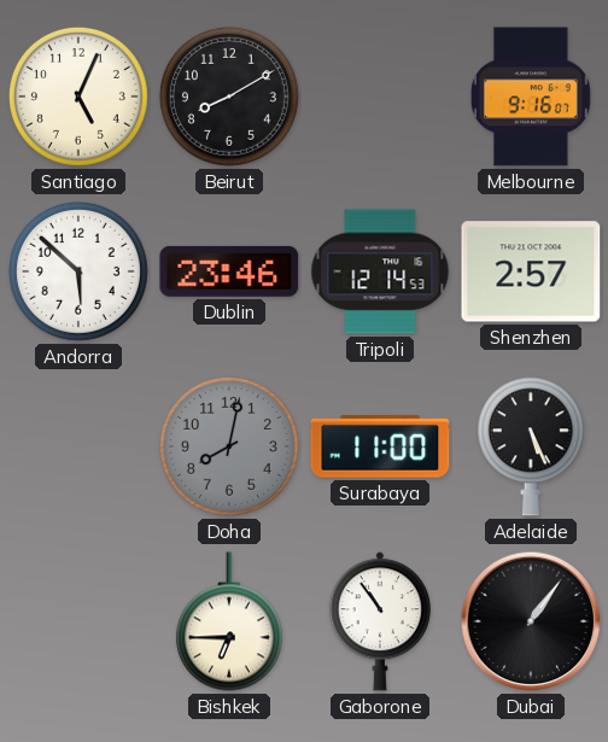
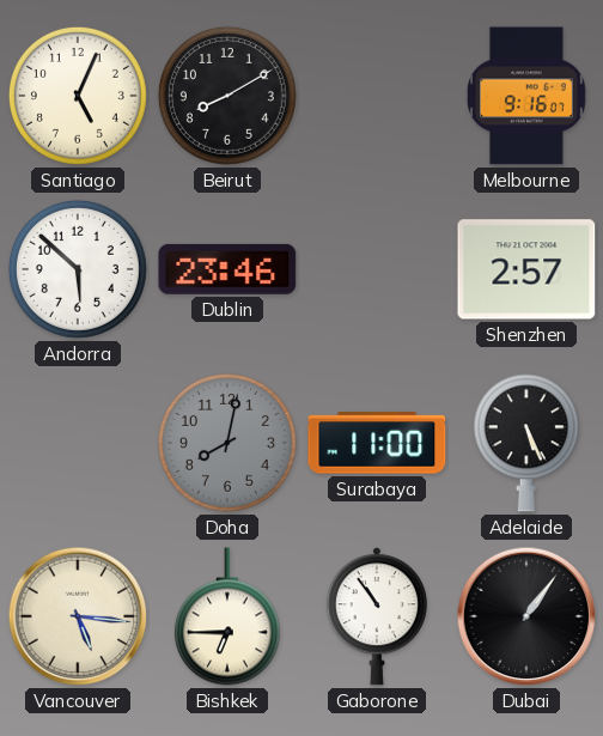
Tripoli: 12:14 -> none
Vancouver: none -> 5:16
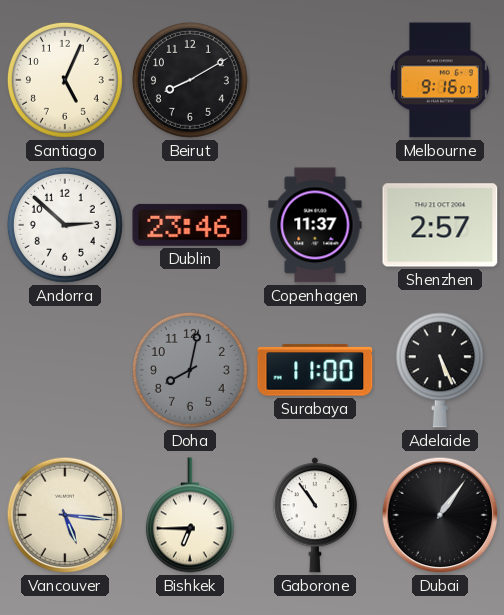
Andorra: 5:52 -> 2:52
Copenhagen: none -> 11:37
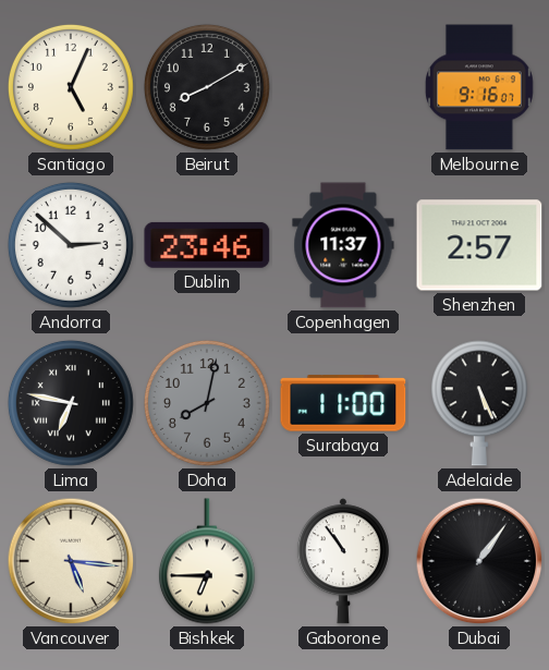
Lima: none -> 6:47
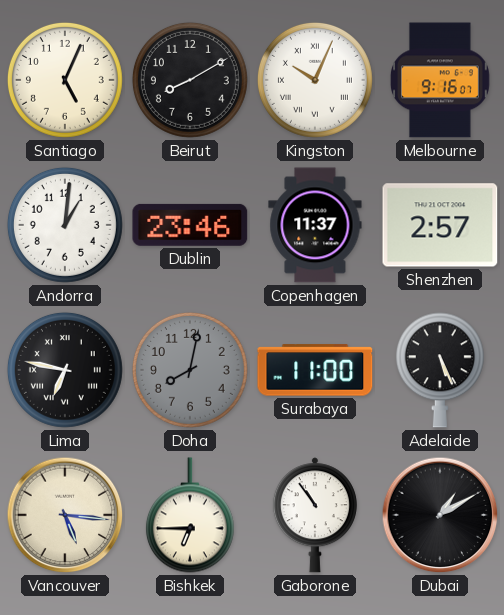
Kingston: none -> 10:04
Andorra: 2:52 -> 1:01
Dubai: 1:06 -> 1:10
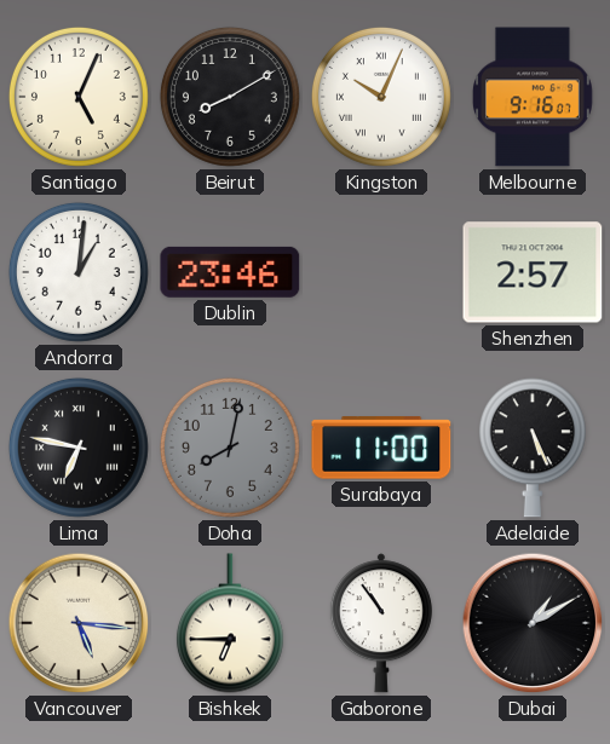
Copenhagen: 11:37 -> none
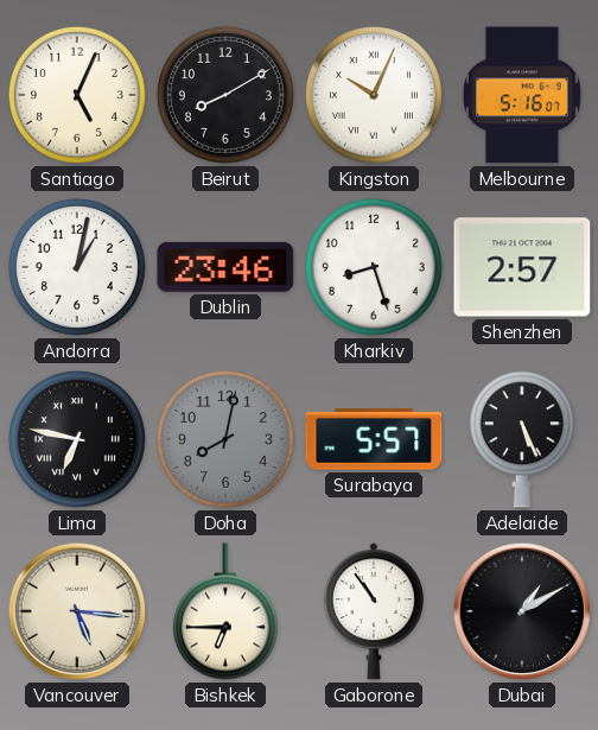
Melbourne: 9:16 -> 5:16
Andorra: 1:01 -> 1:02
Kharkiv: none -> 8:27
Surabaya: 11:00 -> 5:57
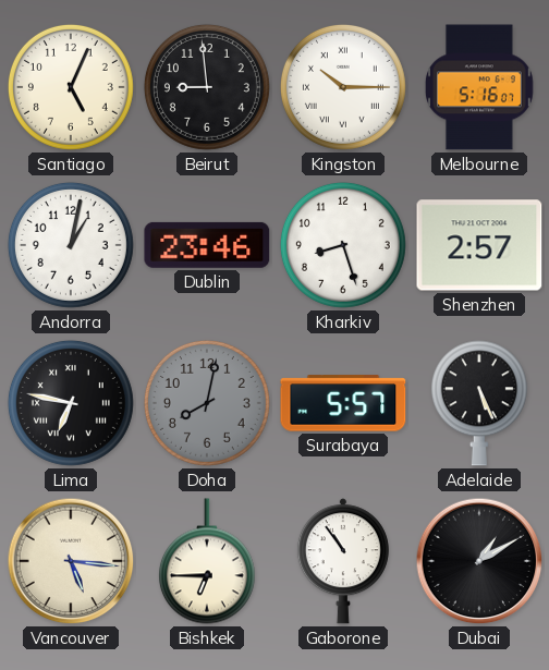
Beirut: 8:10 -> 8:59
Kingston: 10:04 -> 10:15
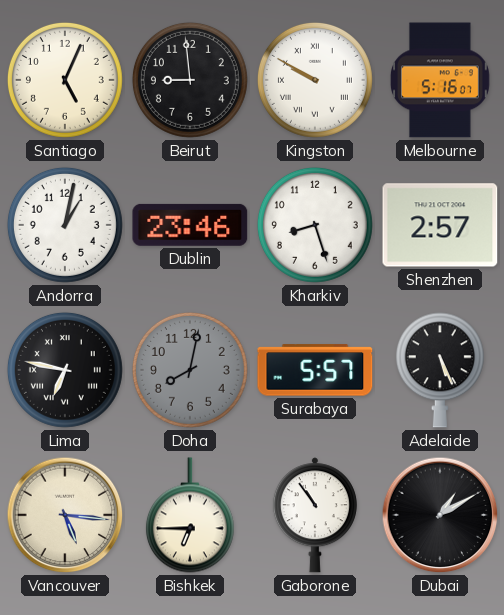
Kingston: 10:15 -> 9:50
